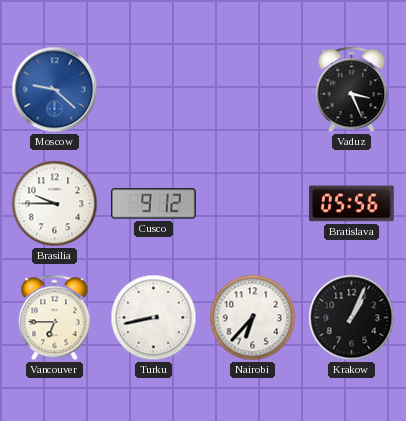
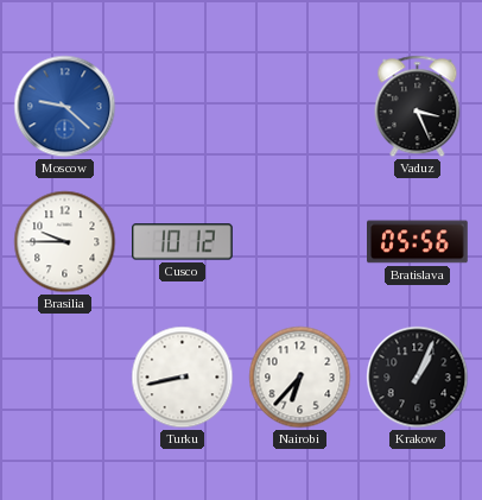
Cusco: 9:12 -> 10:12
Vancouver: 6:45 -> none
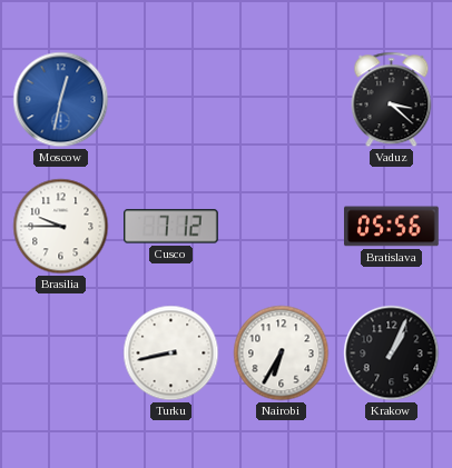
Moscow: 9:22 -> 12:32
Vaduz: 3:26 -> 3:22
Cusco: 10:12 -> 7:12
Nairobi: 6:37 -> 6:35
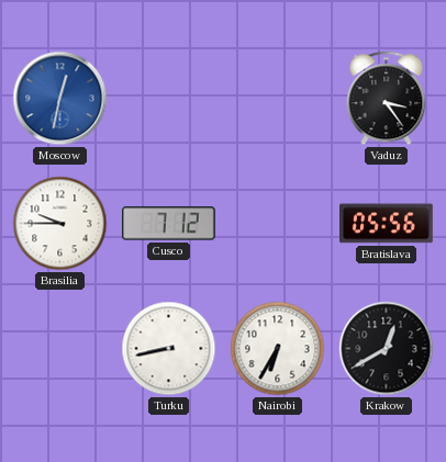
Vaduz: 3:22 -> 3:24
Krakow: 1:04 -> 12:40
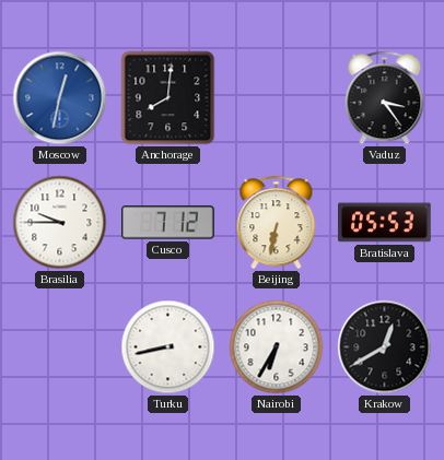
Anchorage: none -> 8:01
Beijing: none -> 6:32
Bratislava: 05:56 -> 05:53
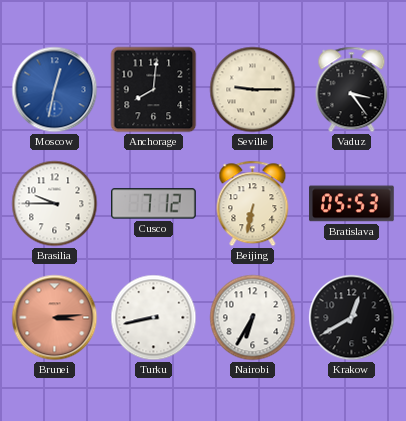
Seville: none -> 9:15
Brunei: none -> 3:14
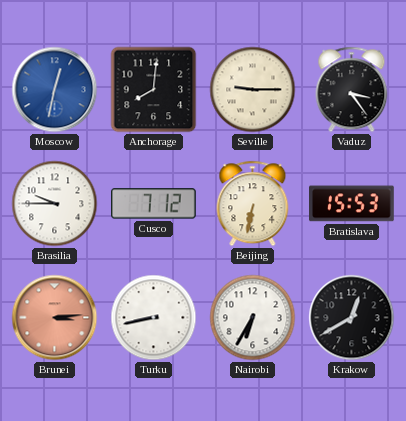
Bratislava: 05:53 -> 15:53
